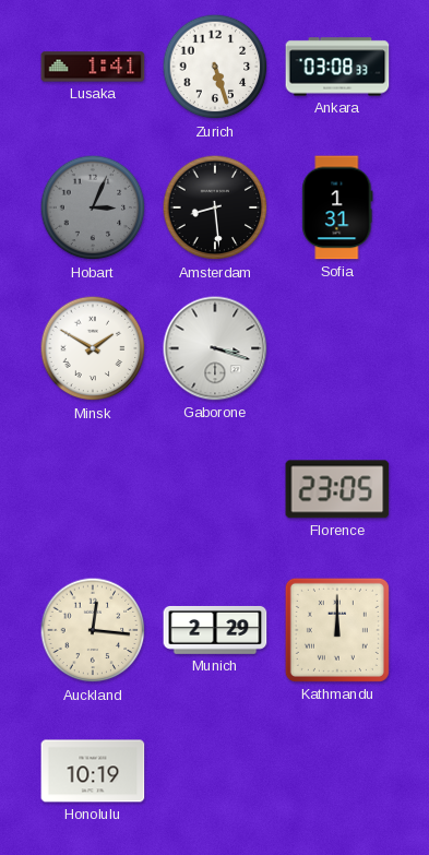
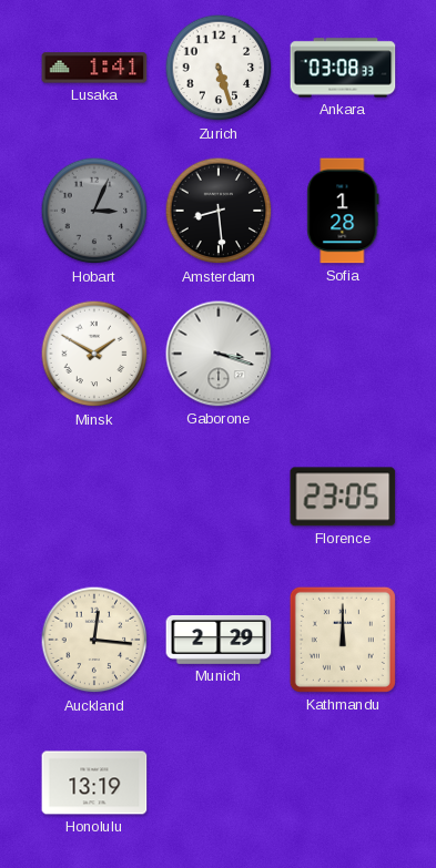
Sofia: 1:31 -> 1:28
Honolulu: 10:19 -> 13:19
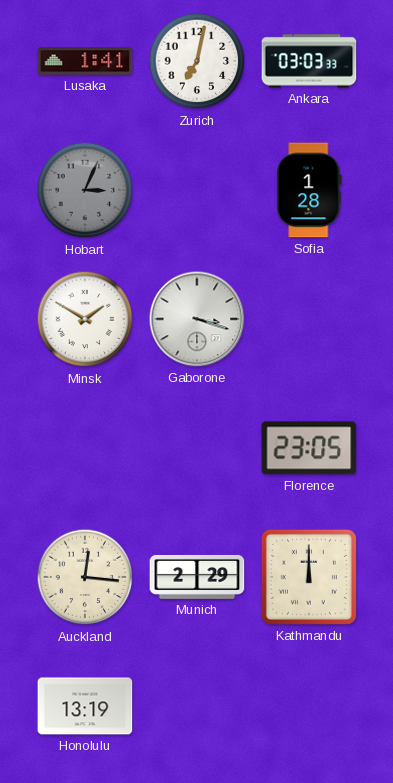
Zurich: 5:27 -> 7:02
Ankara: 03:08 -> 03:03
Amsterdam: 8:29 -> none
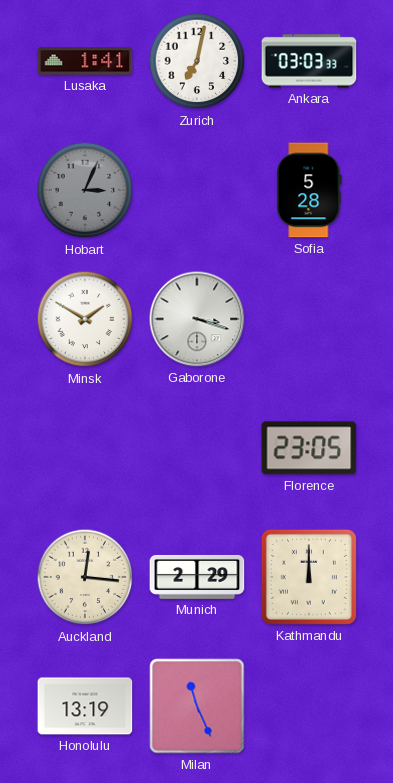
Sofia: 1:28 -> 5:28
Milan: none -> 11:26
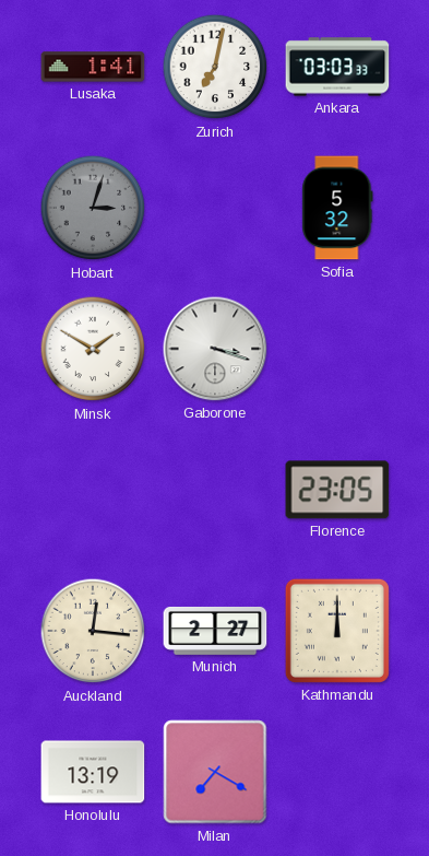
Hobart: 3:04 -> 3:03
Sofia: 5:28 -> 5:32
Munich: 2:29 -> 2:27
Milan: 11:26 -> 7:20
